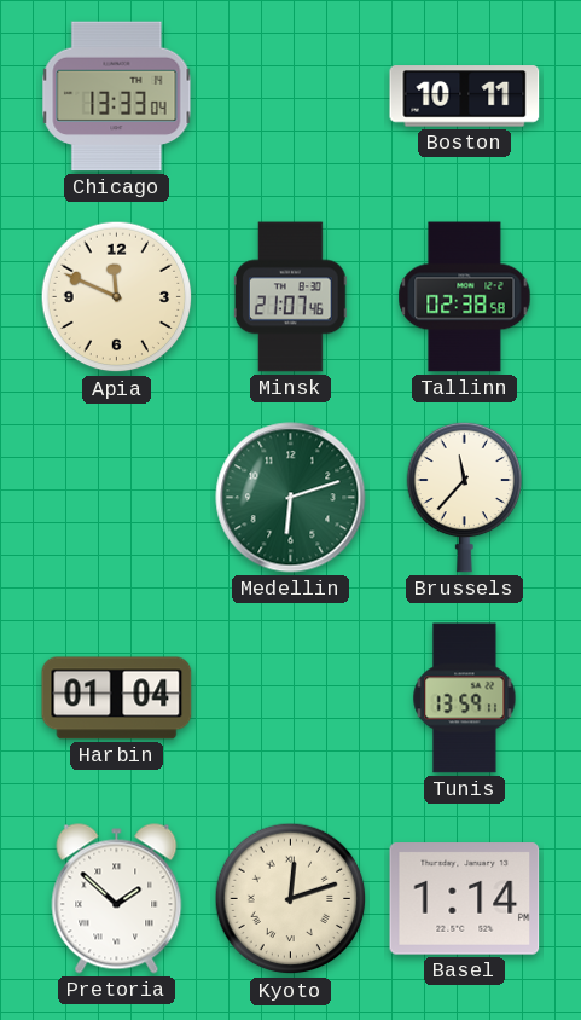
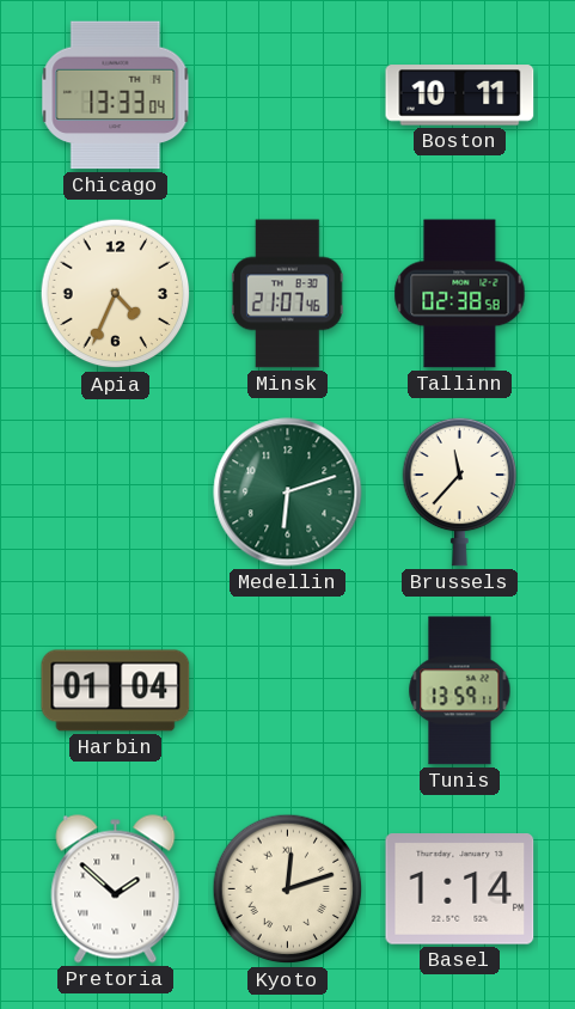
Apia: 11:49 -> 4:34
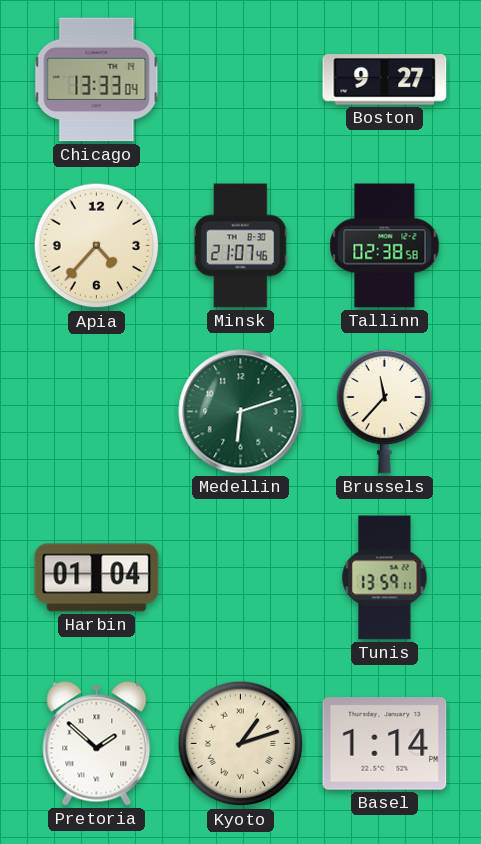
Boston: 10:11 -> 9:27
Apia: 4:34 -> 4:37
Kyoto: 12:12 -> 1:12
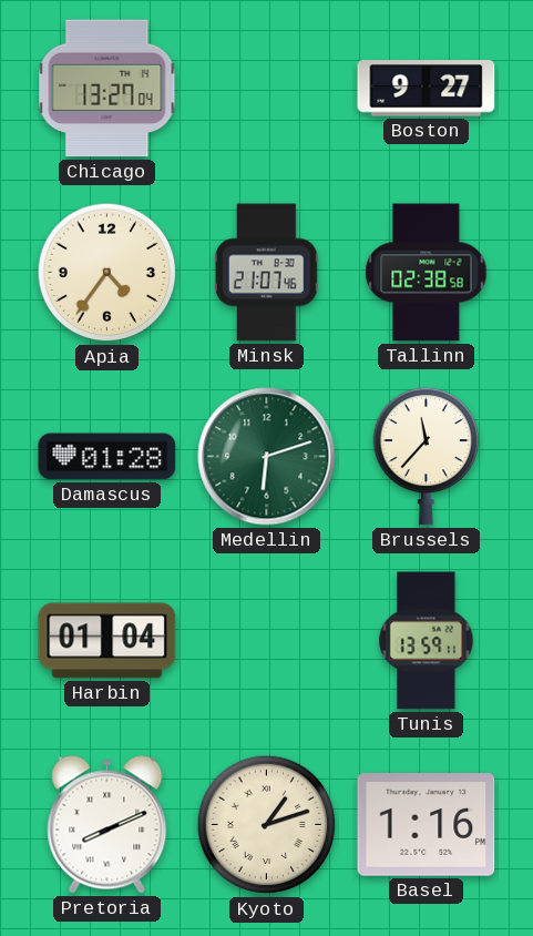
Chicago: 13:33 -> 13:27
Apia: 4:37 -> 4:36
Damascus: none -> 01:28
Pretoria: 1:52 -> 8:11
Basel: 1:14 -> 1:16
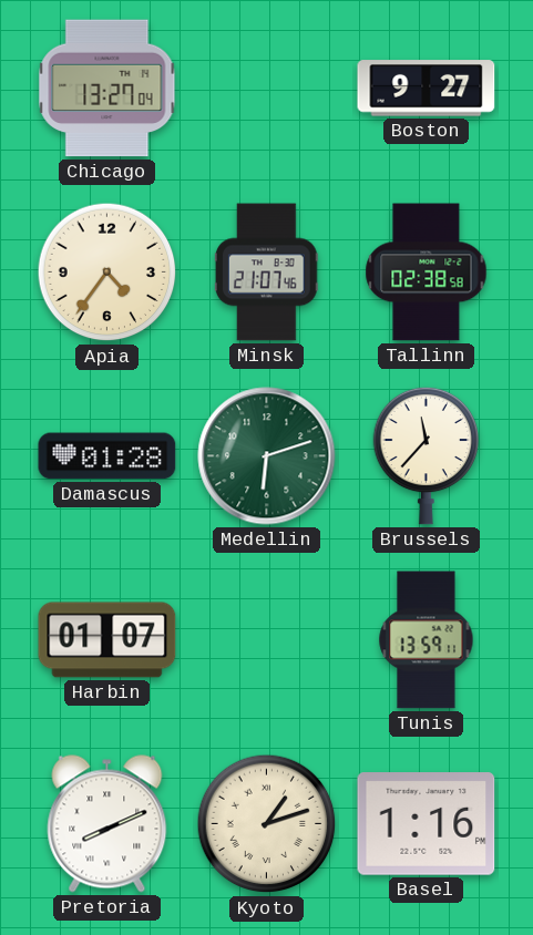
Harbin: 01:04 -> 01:07
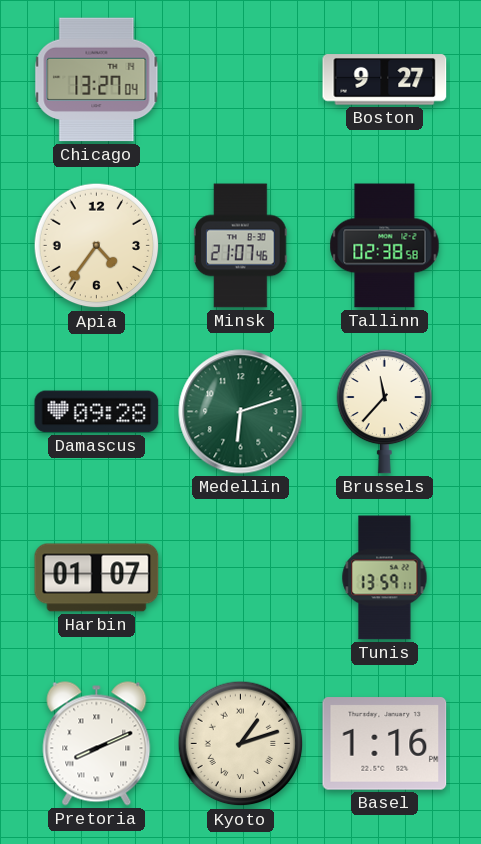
Damascus: 01:28 -> 09:28
